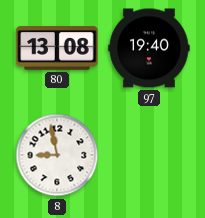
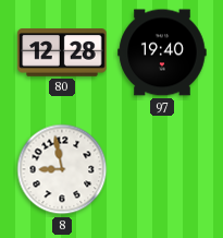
80: 13:08 -> 12:28
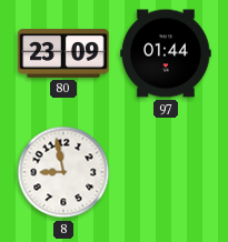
80: 12:28 -> 23:09
97: 19:40 -> 01:44
